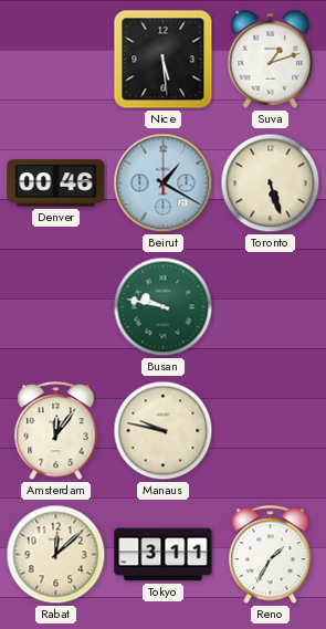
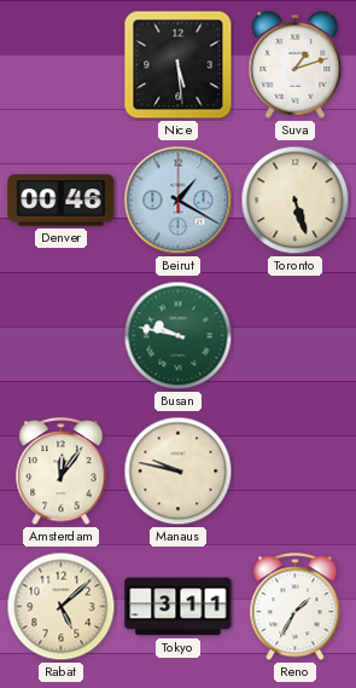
Rabat: 12:08 -> 5:08
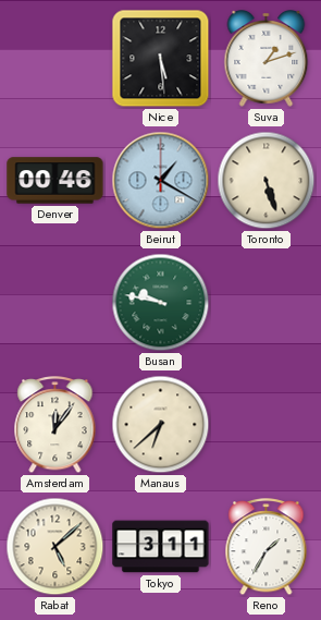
Manaus: 9:47 -> 6:38
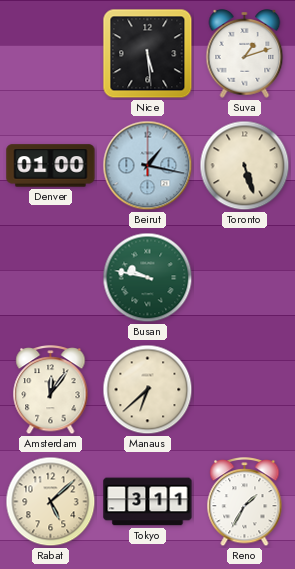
Denver: 00:46 -> 01:00
Beirut: 1:20 -> 1:17
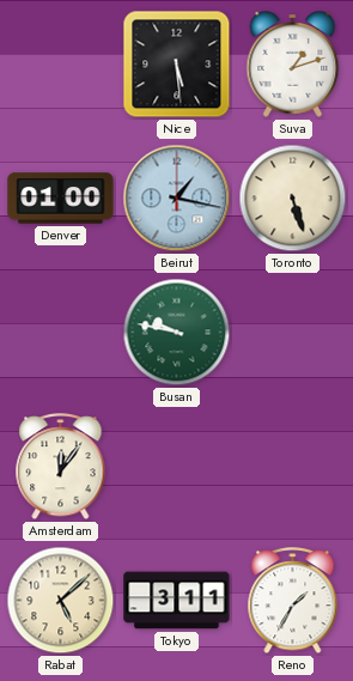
Manaus: 6:38 -> none
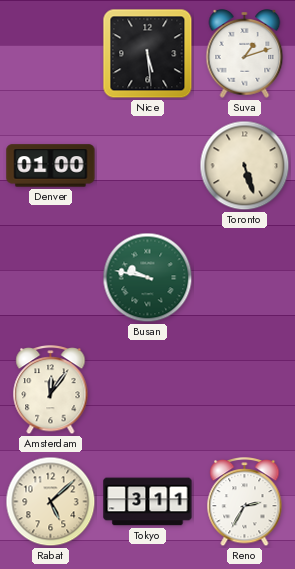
Beirut: 1:17 -> none
Reno: 1:35 -> 2:35
